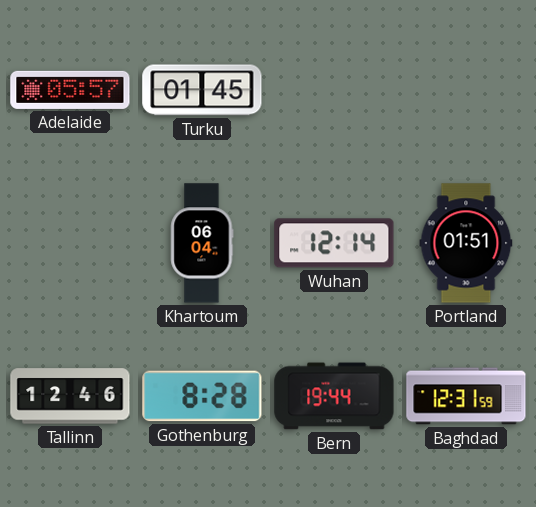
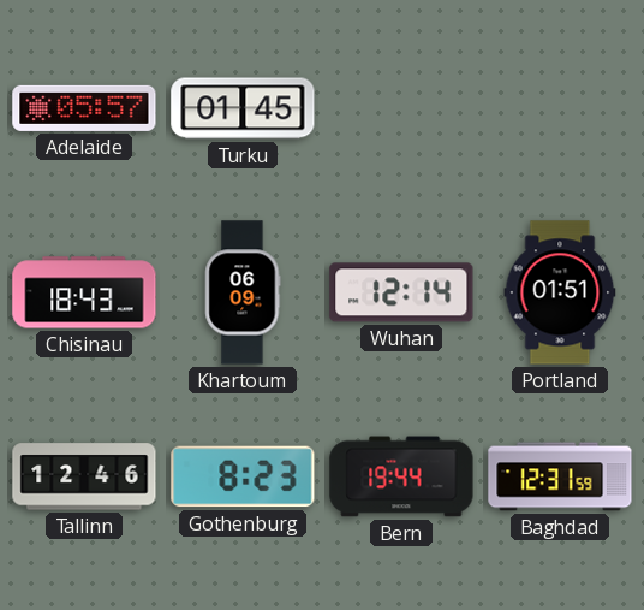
Chisinau: none -> 18:43
Khartoum: 06:04 -> 06:09
Gothenburg: 8:28 -> 8:23
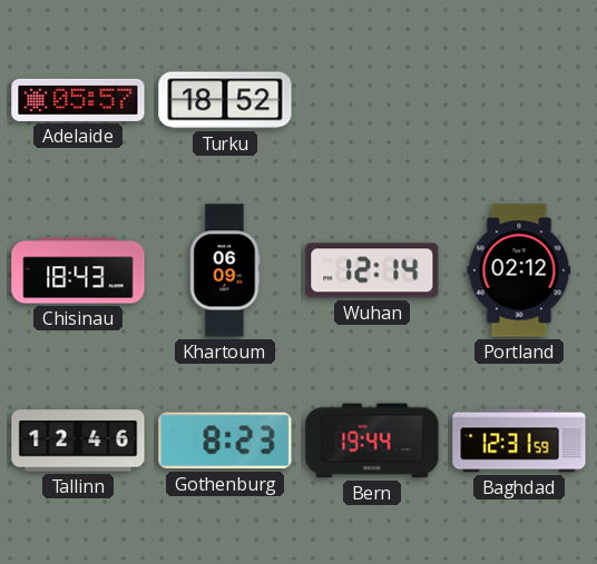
Turku: 01:45 -> 18:52
Portland: 01:51 -> 02:12
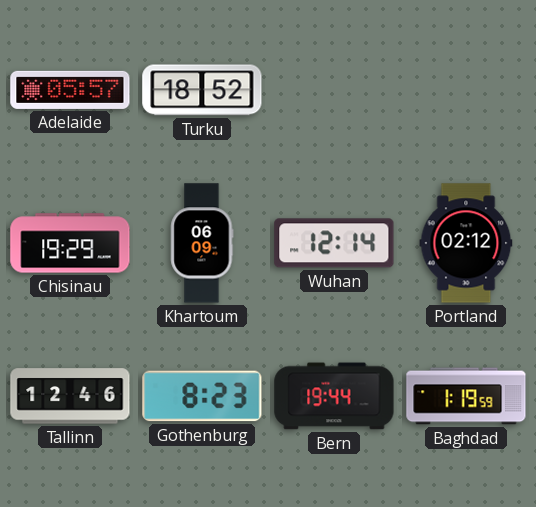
Chisinau: 18:43 -> 19:29
Baghdad: 12:31 -> 1:19
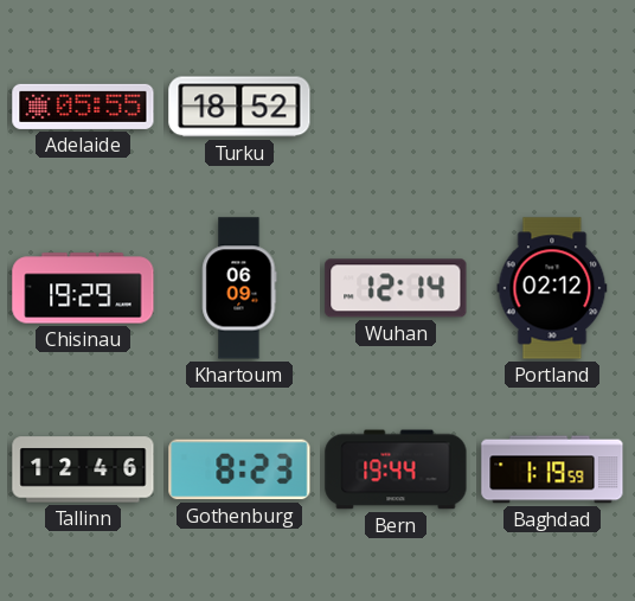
Adelaide: 05:57 -> 05:55
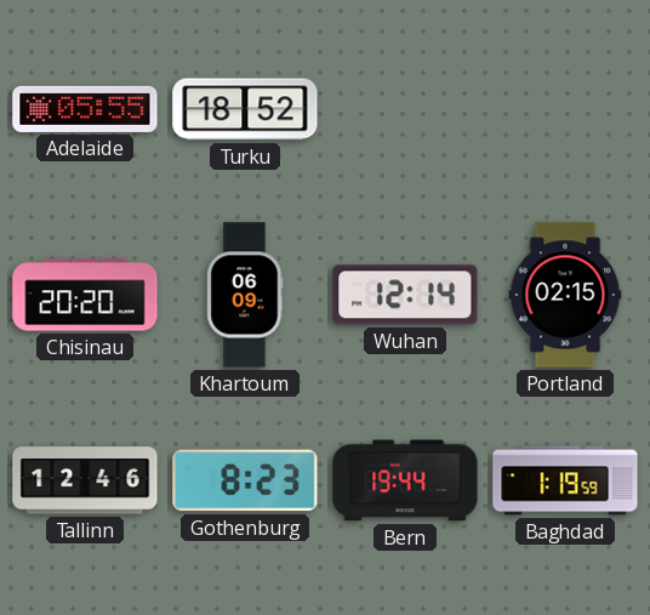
Chisinau: 19:29 -> 20:20
Portland: 02:12 -> 02:15
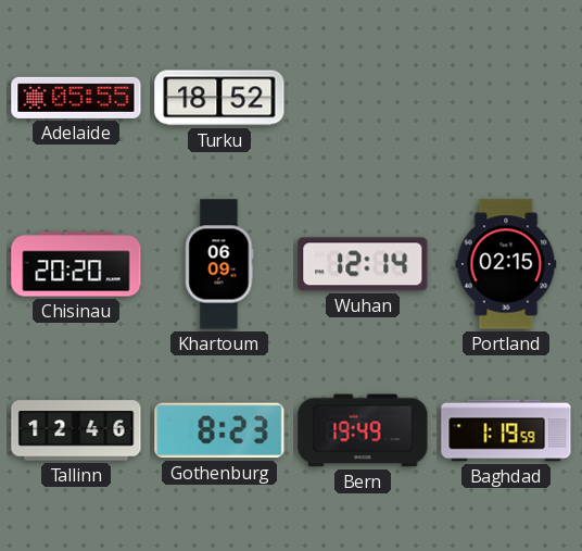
Bern: 19:44 -> 19:49
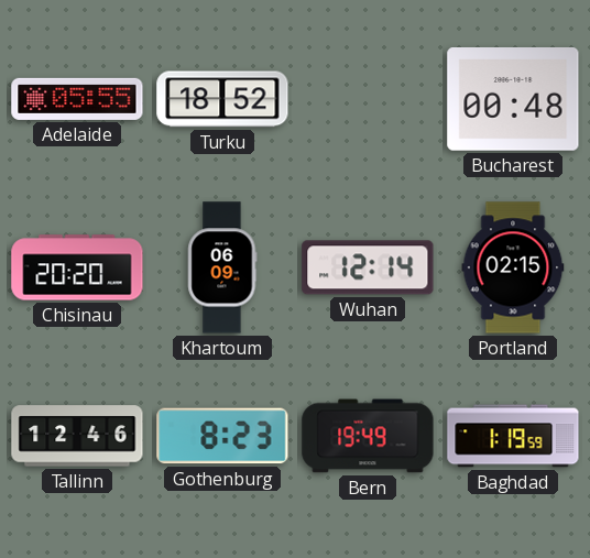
Bucharest: none -> 00:48
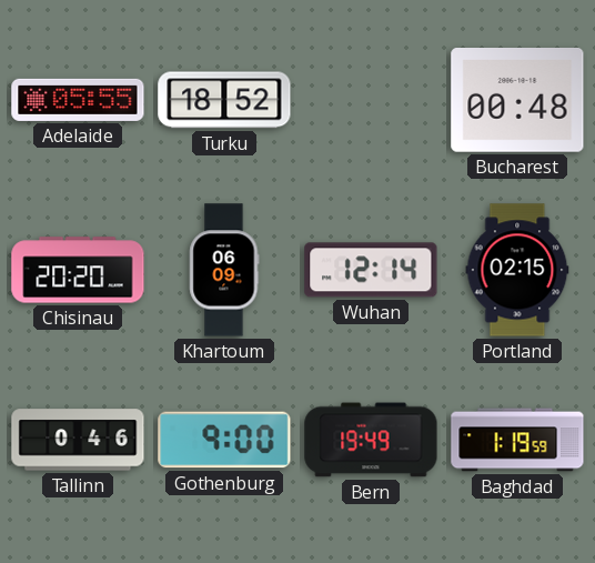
Tallinn: 12:46 -> 0:46
Gothenburg: 8:23 -> 9:00
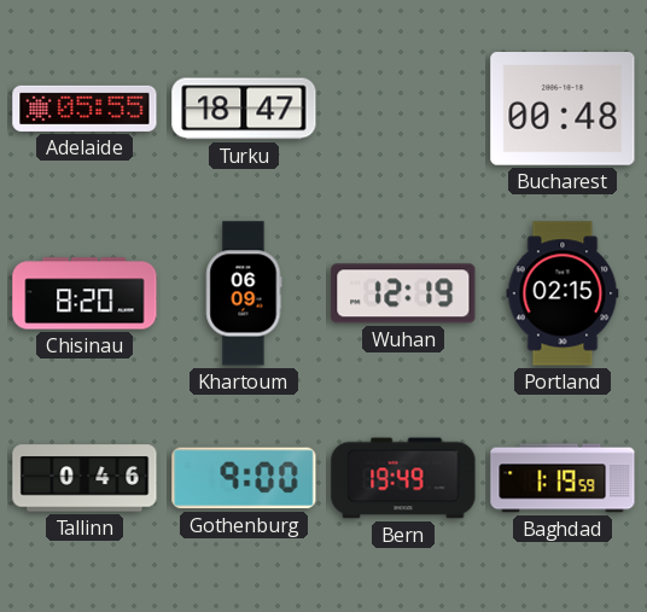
Turku: 18:52 -> 18:47
Chisinau: 20:20 -> 8:20
Wuhan: 12:14 -> 12:19
